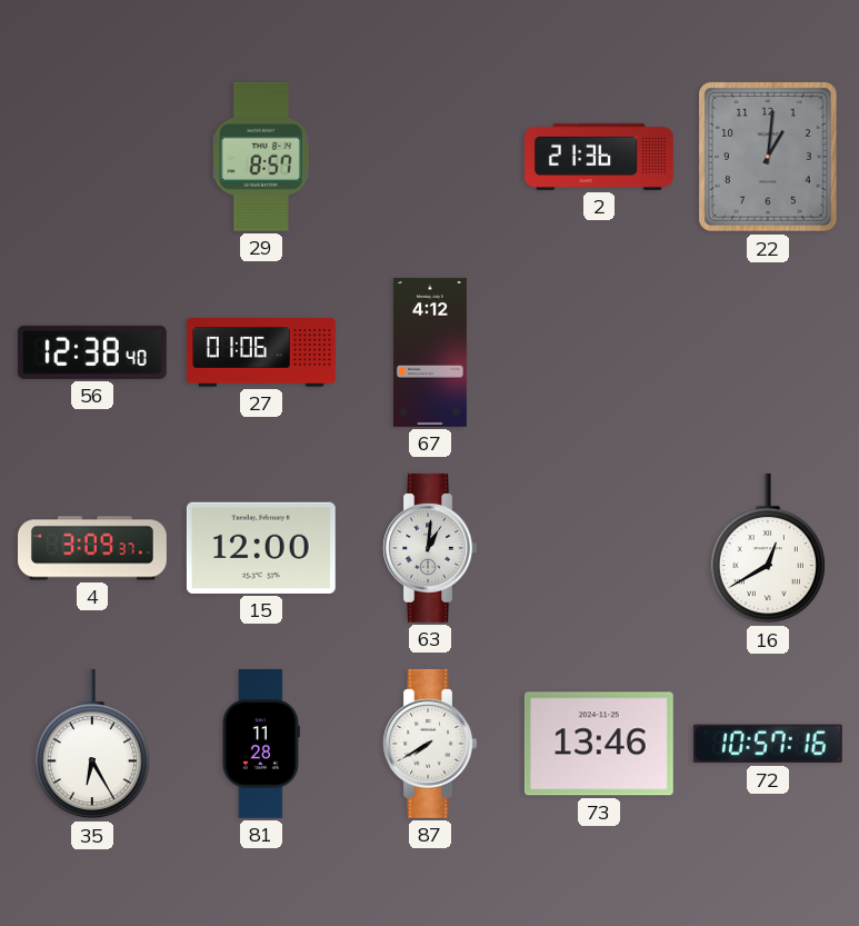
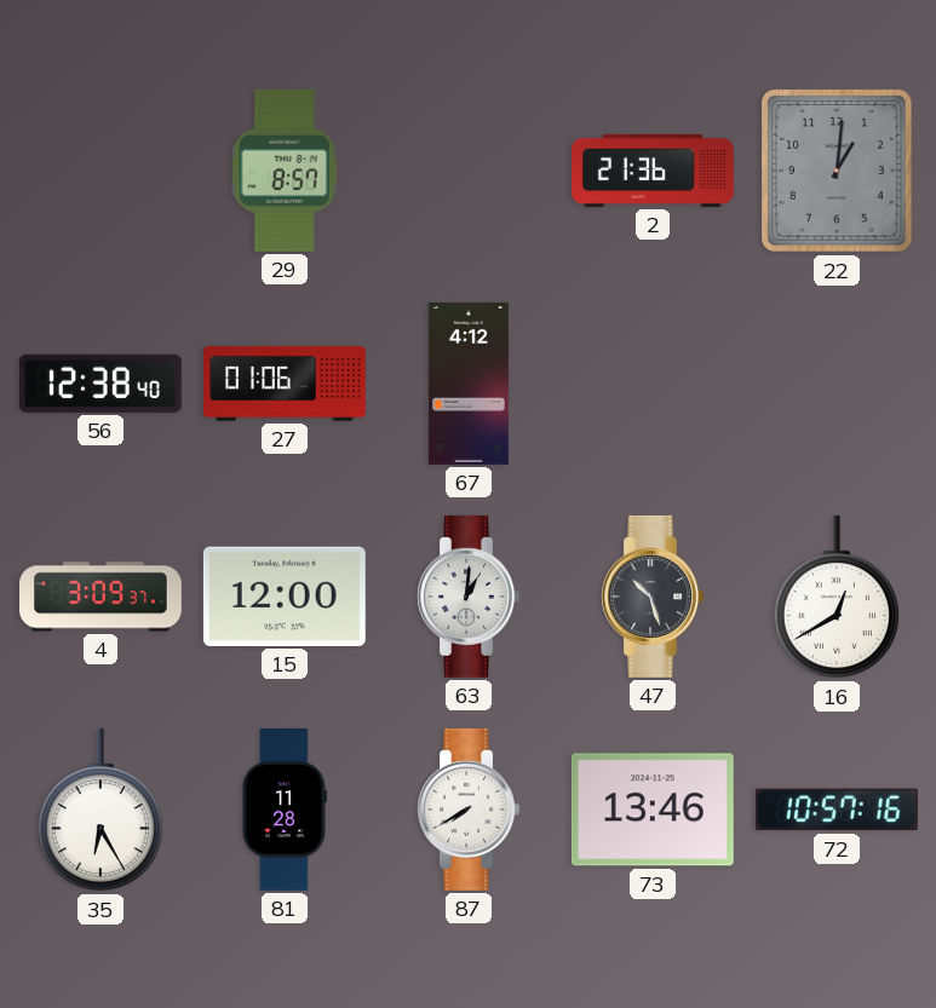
47: none -> 10:27
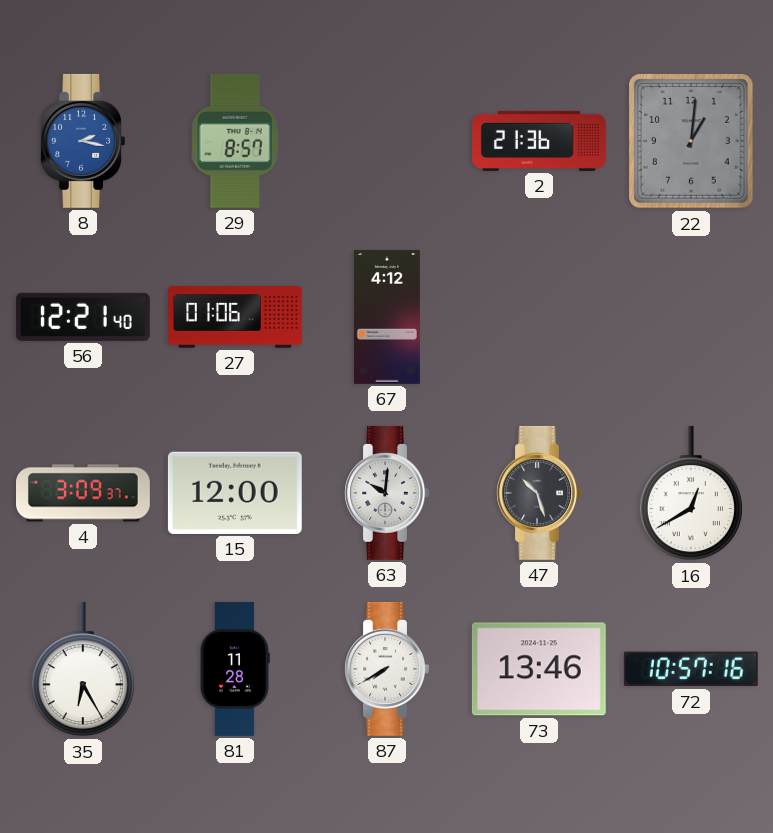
8: none -> 2:17
56: 12:38 -> 12:21
63: 1:01 -> 10:01
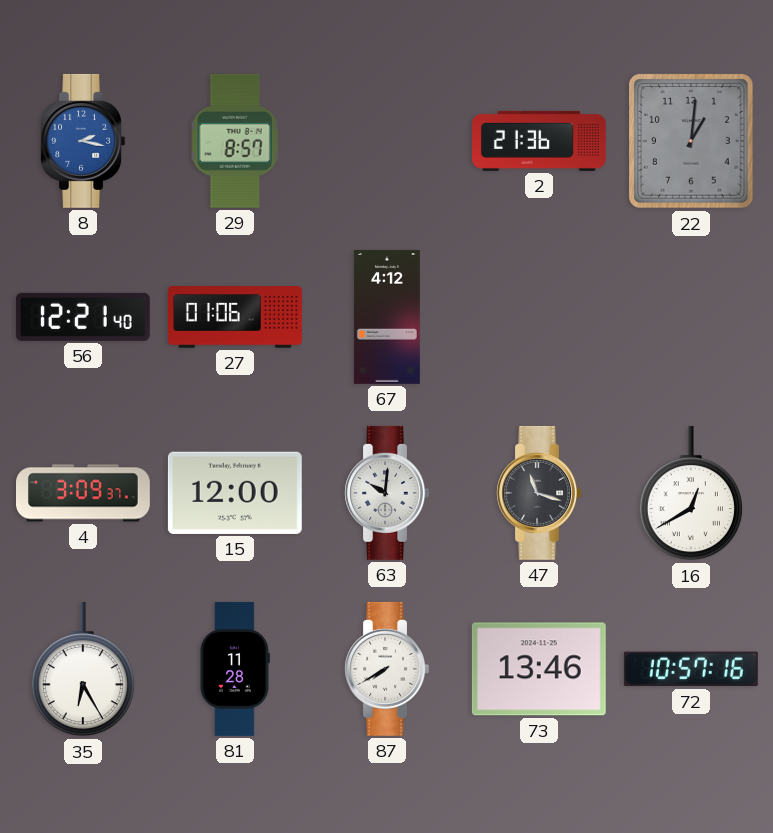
47: 10:27 -> 11:18
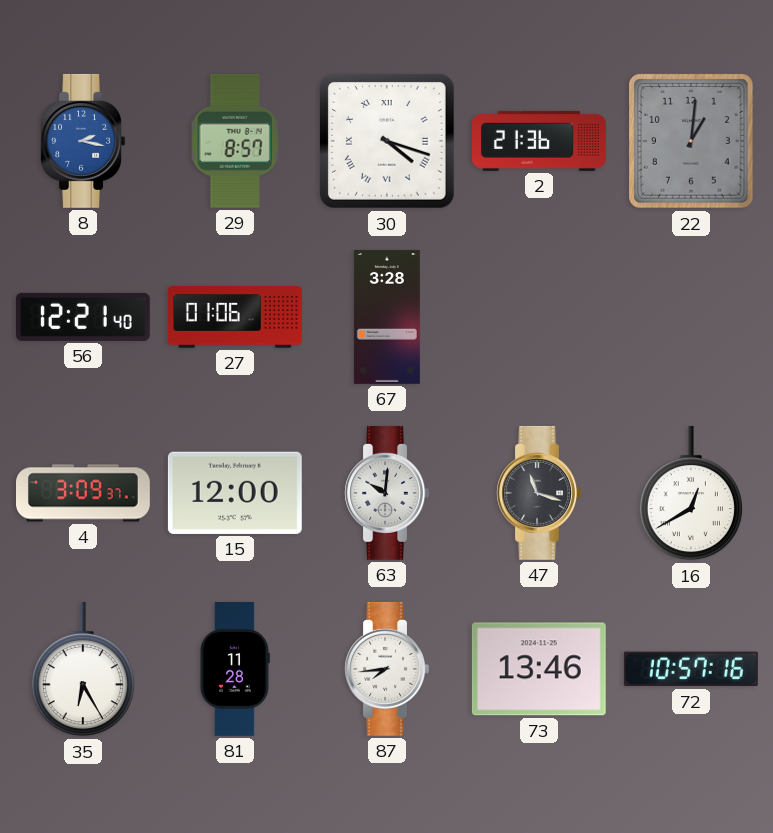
30: none -> 4:18
67: 4:12 -> 3:28
87: 7:40 -> 7:44
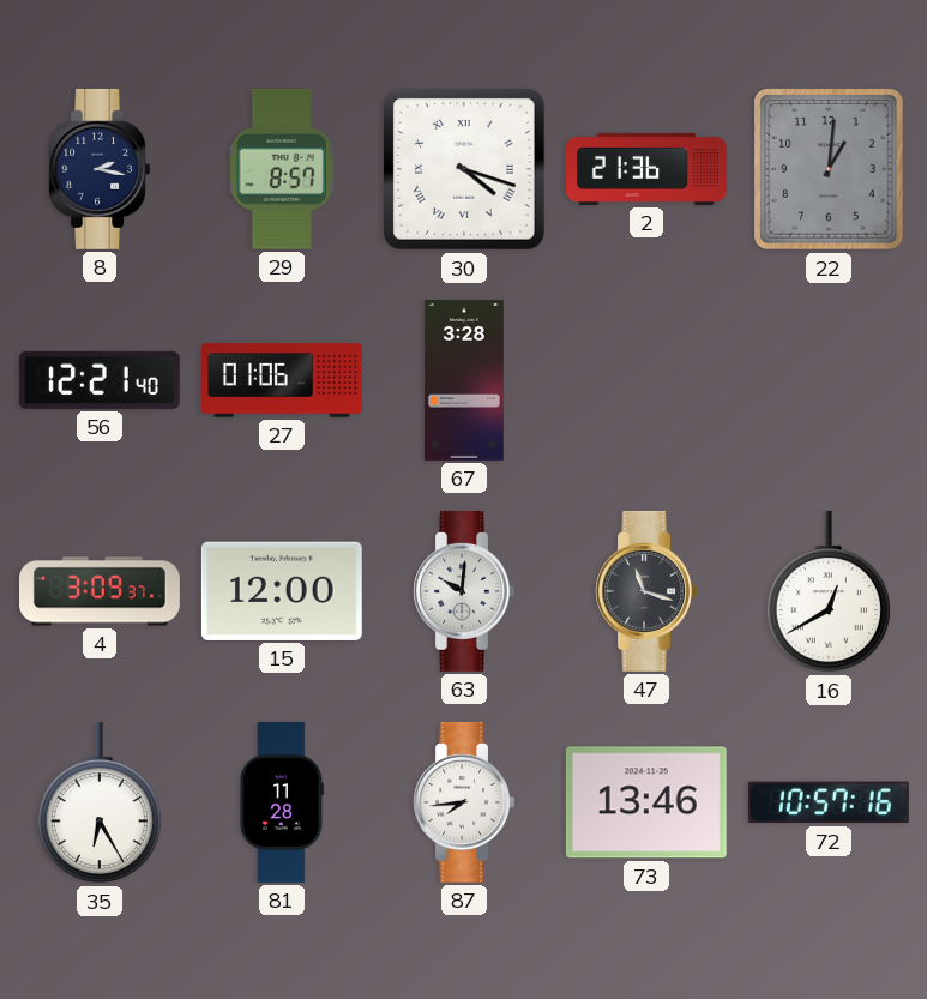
8 dial: blue -> navy
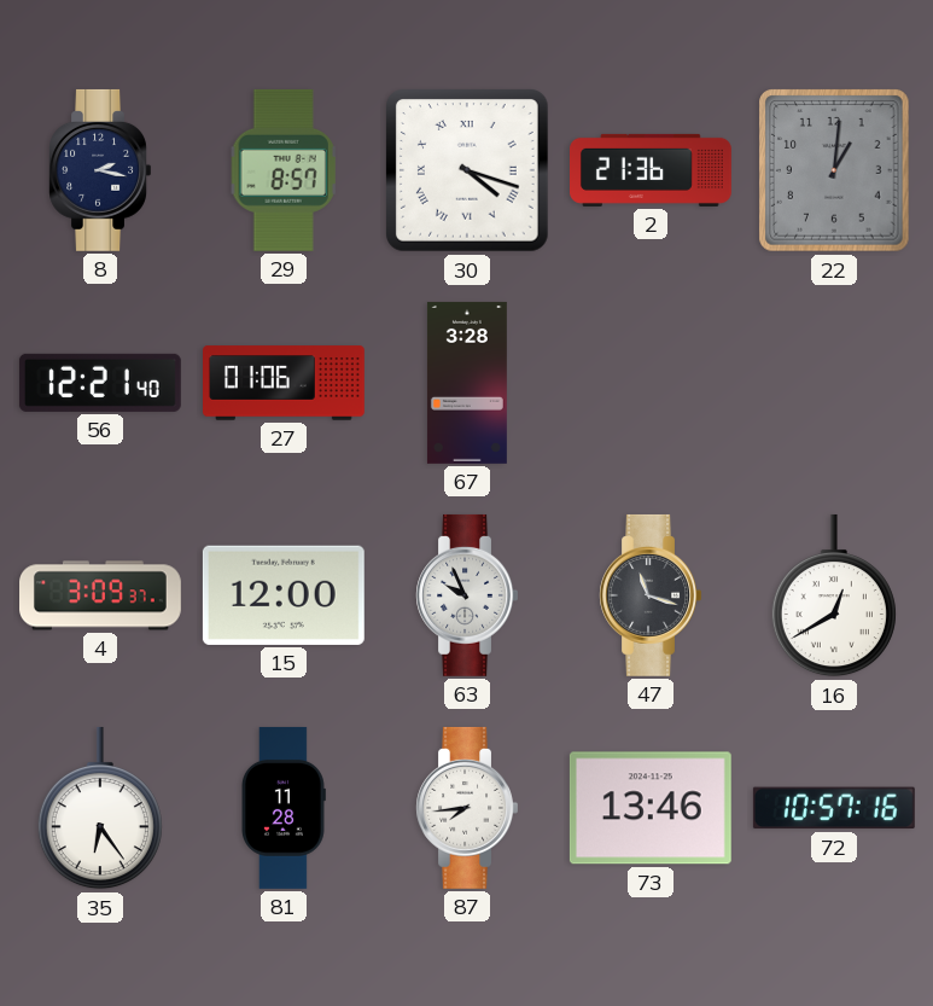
63: 10:01 -> 9:56
35: 6:25 -> 6:24
